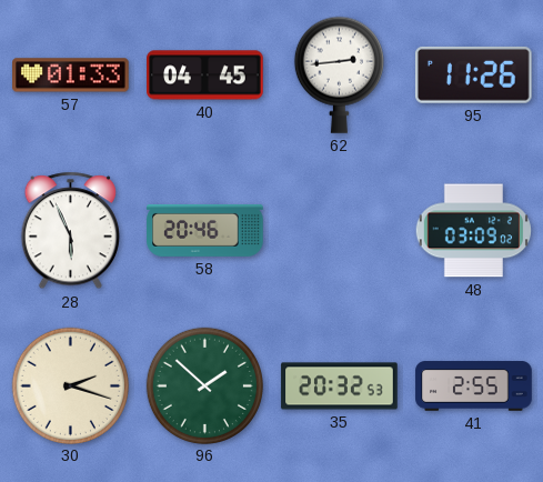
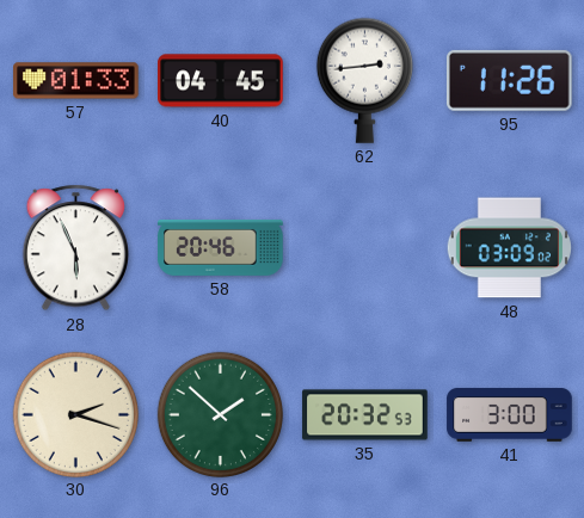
41: 2:55 -> 3:00
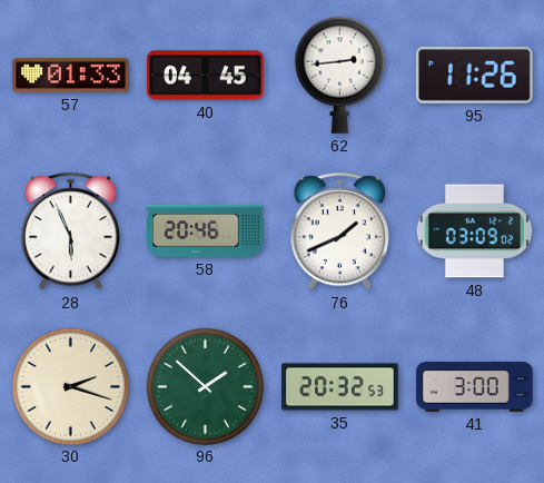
76: none -> 1:41
